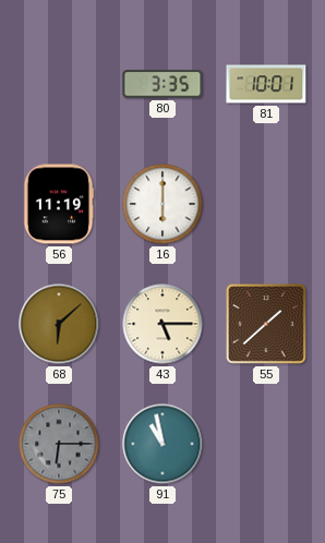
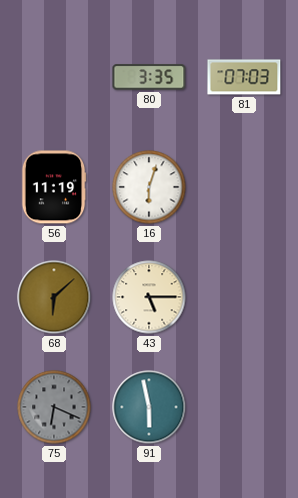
81: 10:01 -> 07:03
16: 6:00 -> 6:03
55: 1:38 -> none
75: 6:15 -> 6:19
91: 10:58 -> 5:58
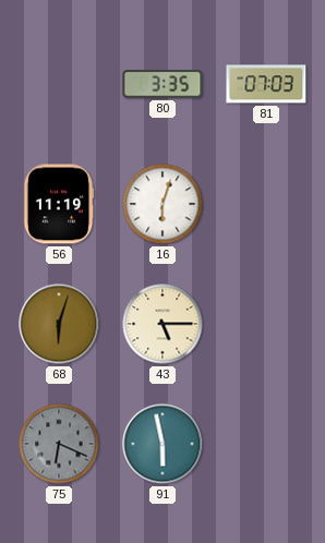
68: 6:08 -> 6:03
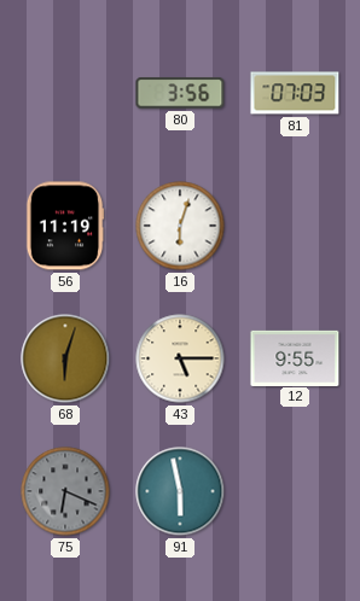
80: 3:35 -> 3:56
12: none -> 9:55
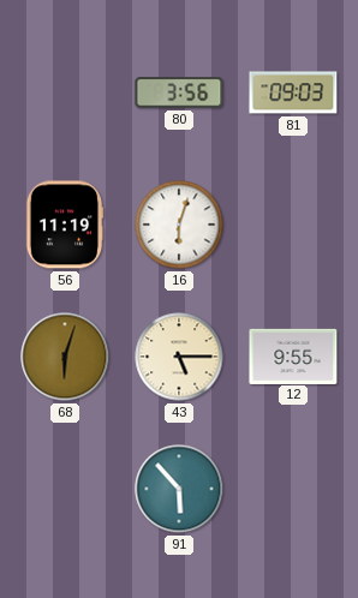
81: 07:03 -> 09:03
75: 6:19 -> none
91: 5:58 -> 5:53
